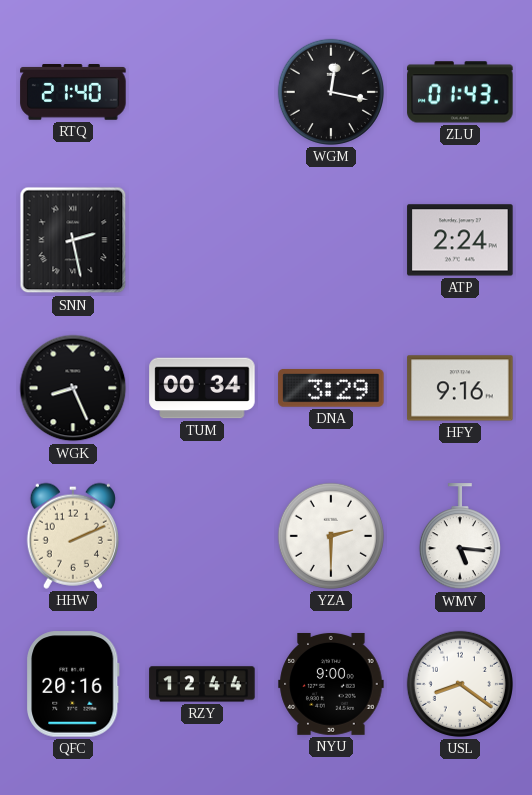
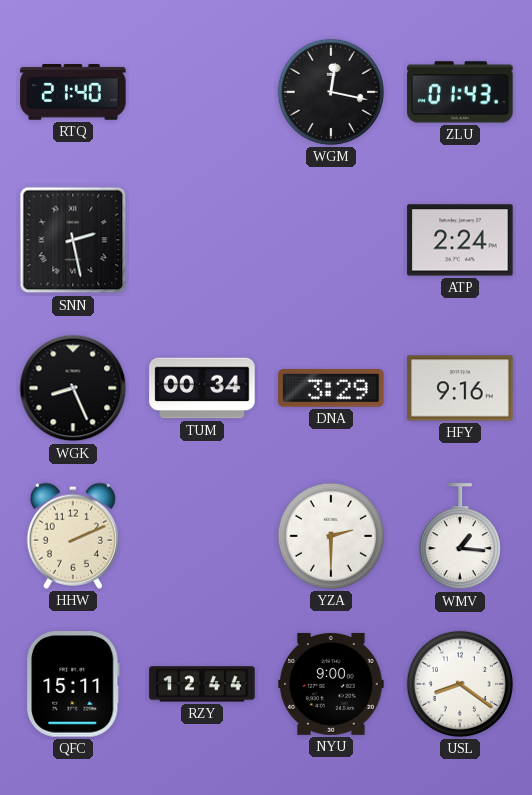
WMV: 5:16 -> 1:16
QFC: 20:16 -> 15:11
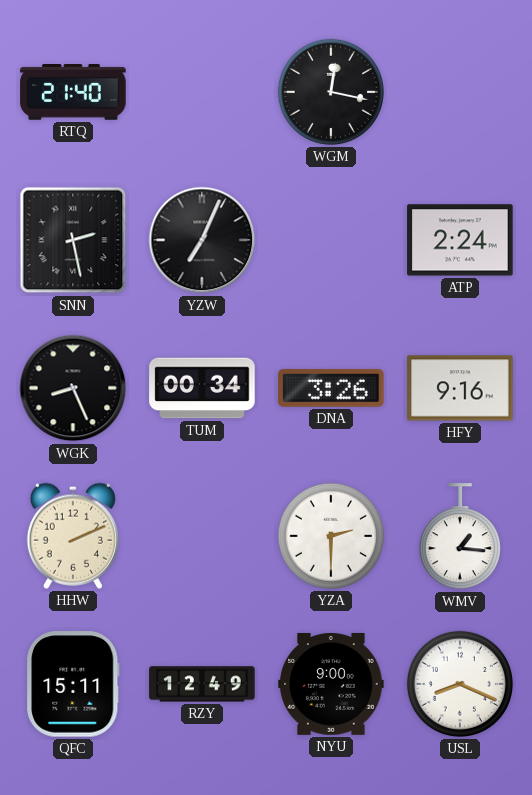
ZLU: 01:43 -> none
YZW: none -> 7:04
DNA: 3:29 -> 3:26
RZY: 12:44 -> 12:49
USL: 8:21 -> 8:19
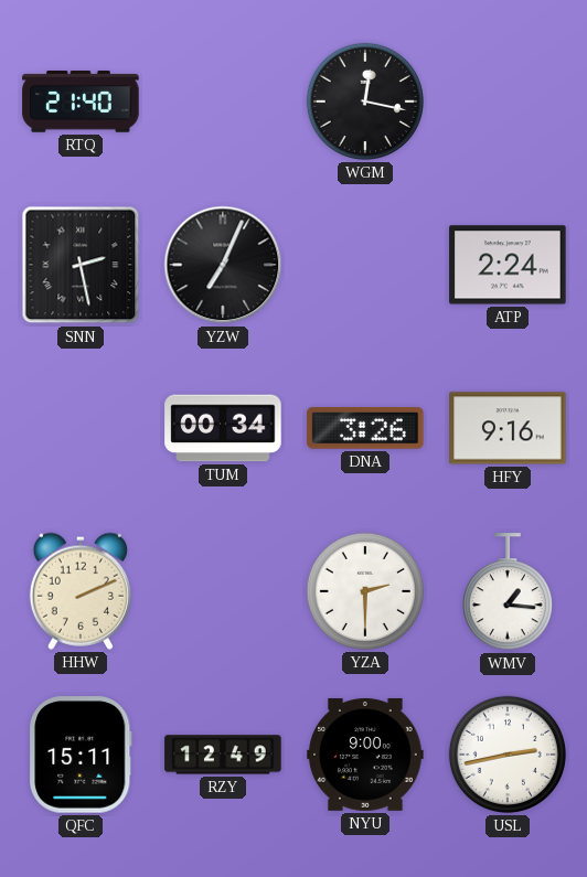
WGK: 8:26 -> none
USL: 8:19 -> 2:43
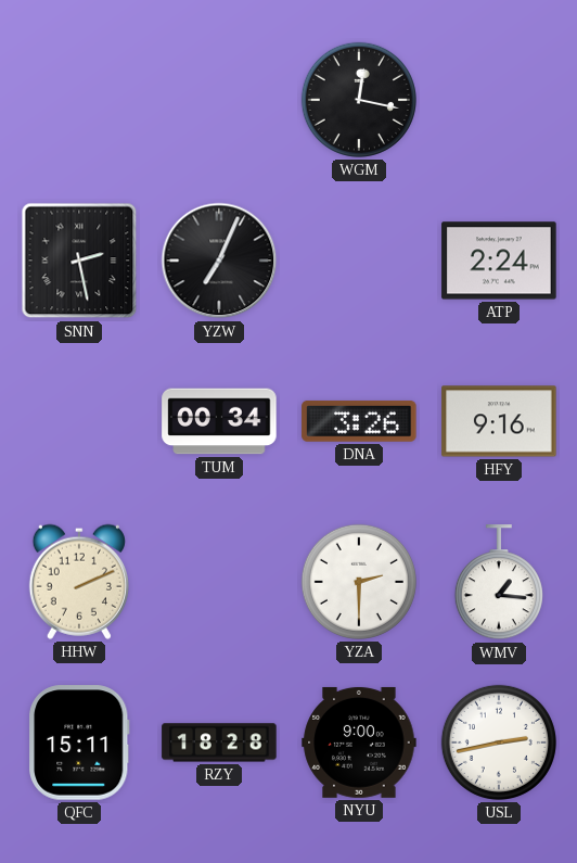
RTQ: 21:40 -> none
RZY: 12:49 -> 18:28
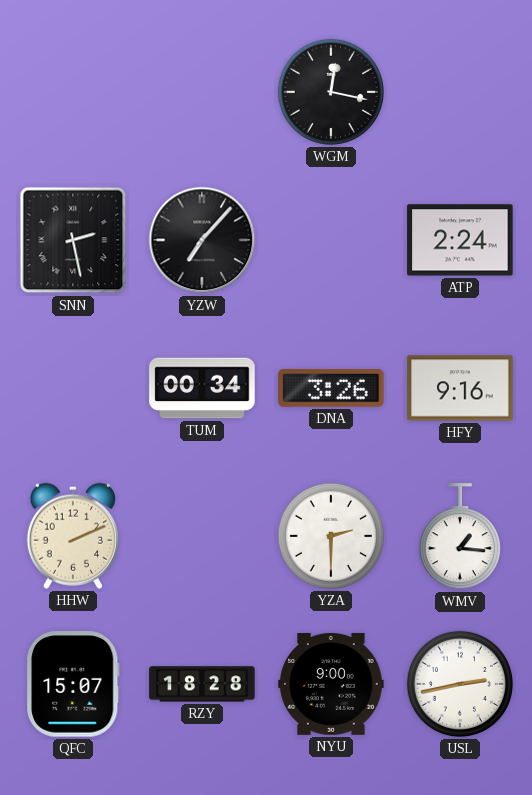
YZW: 7:04 -> 7:07
QFC: 15:11 -> 15:07
